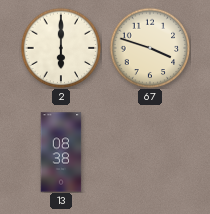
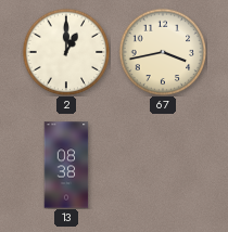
2: 6:00 -> 1:00
67: 3:48 -> 3:43
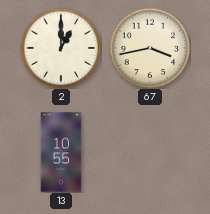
13: 08:38 -> 10:55
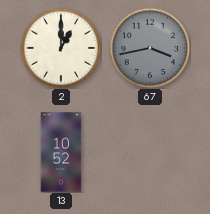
67 dial: cream -> grey
13: 10:55 -> 10:52
